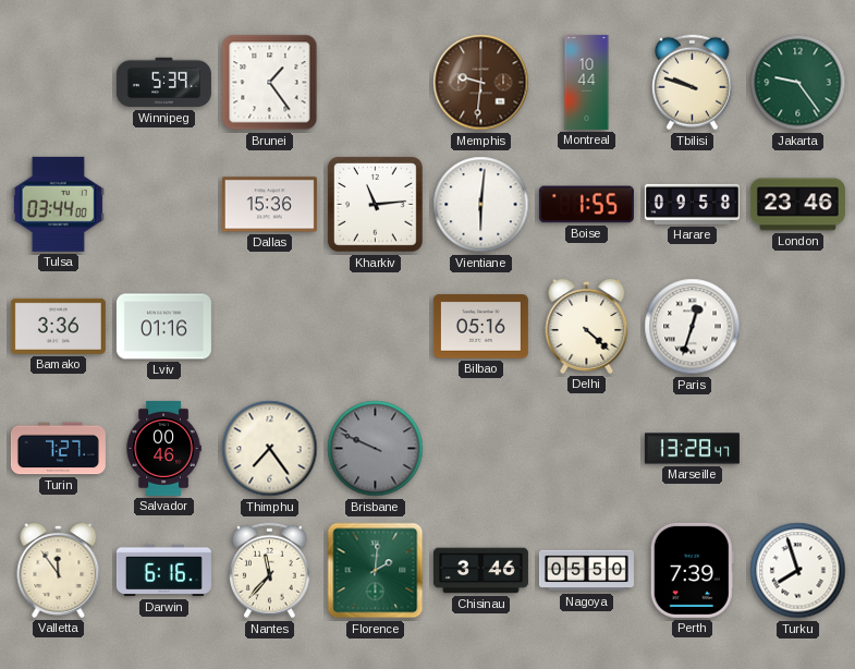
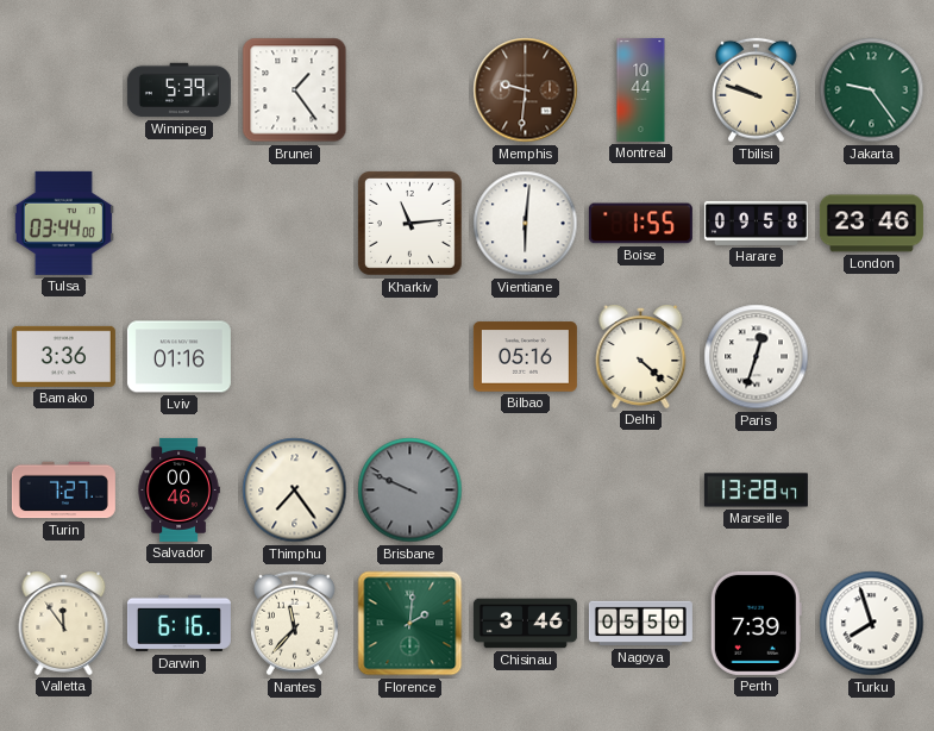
Dallas: 15:36 -> none
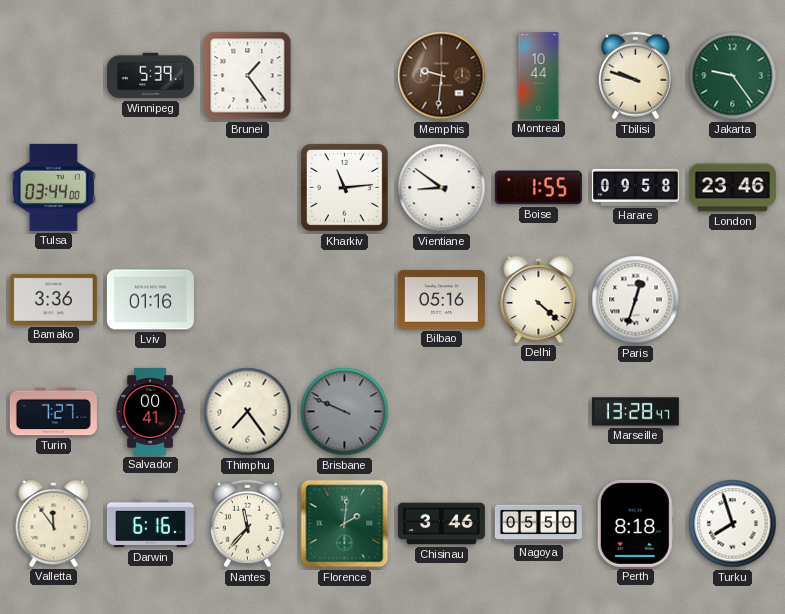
Vientiane: 6:01 -> 8:51
Salvador: 00:46 -> 00:41
Perth: 7:39 -> 8:18
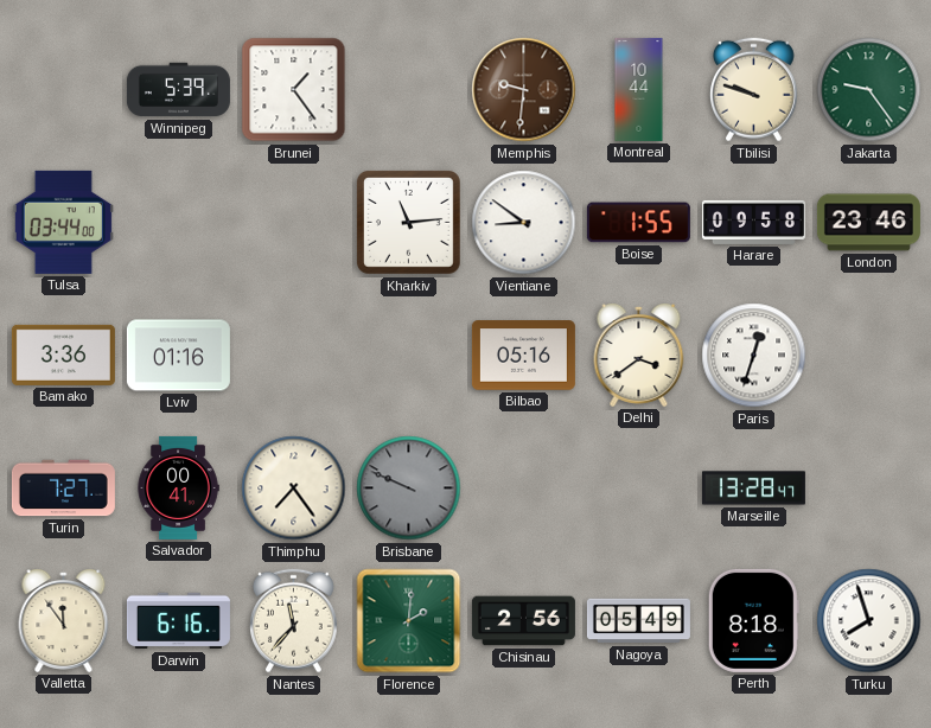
Delhi: 4:22 -> 3:39
Chisinau: 3:46 -> 2:56
Nagoya: 05:50 -> 05:49
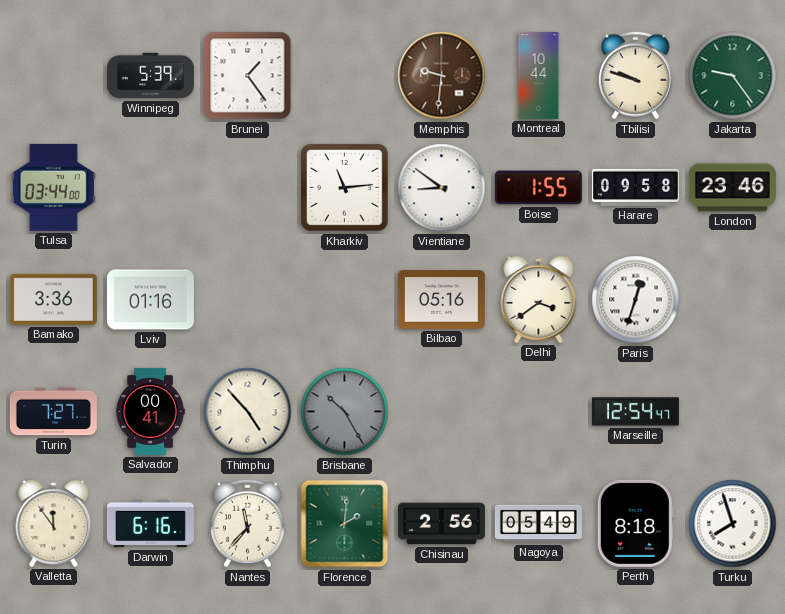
Thimphu: 7:24 -> 4:53
Brisbane: 9:49 -> 10:25
Marseille: 13:28 -> 12:54
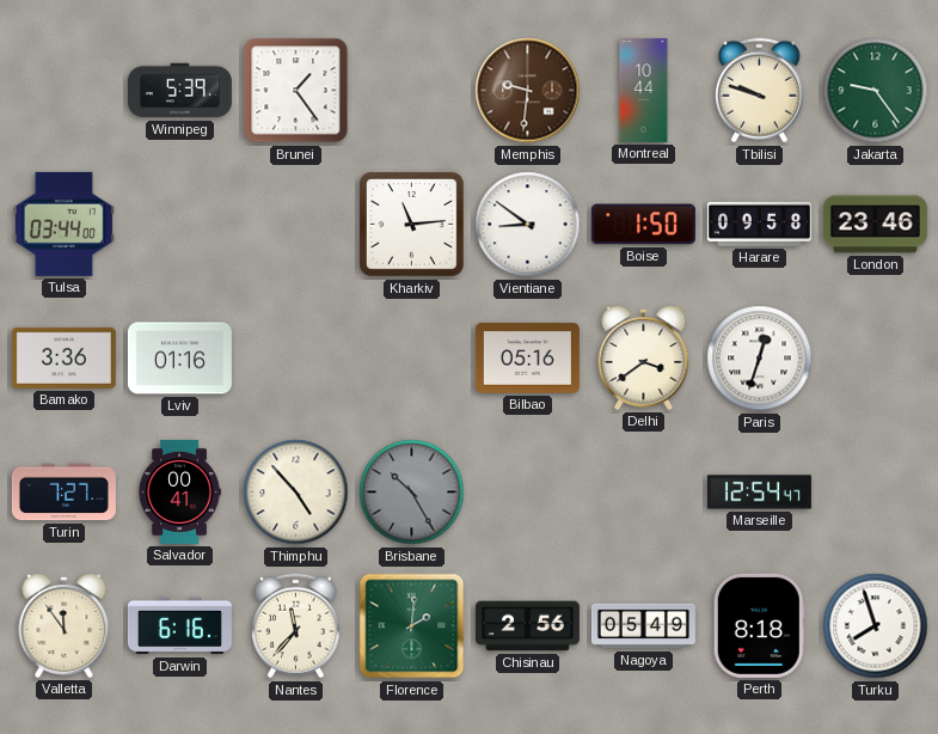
Boise: 1:55 -> 1:50
